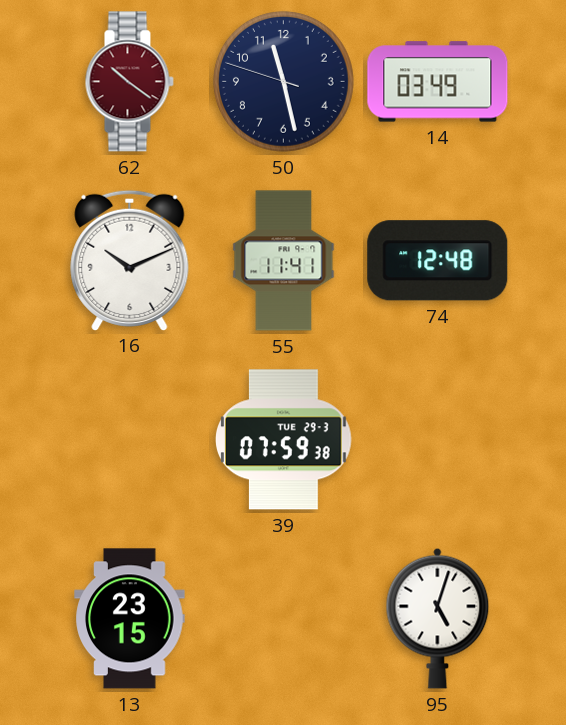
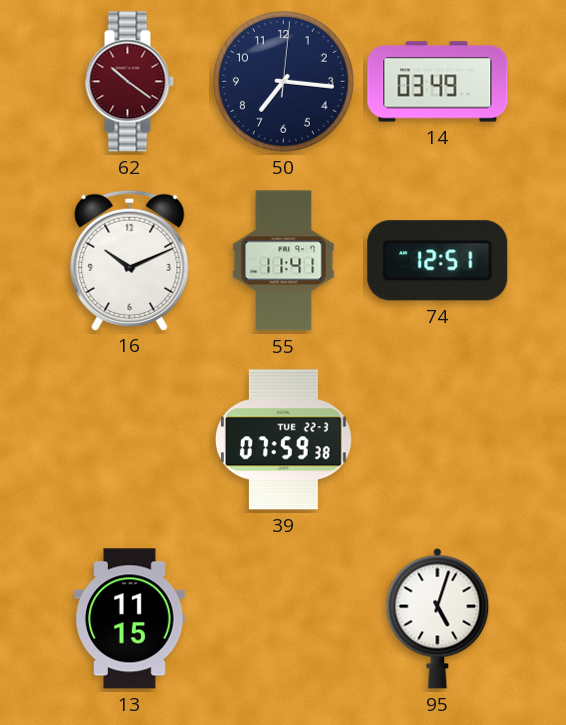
50: 11:27 -> 7:16
74: 12:48 -> 12:51
39 date: TUE 29-3 -> TUE 22-3
13: 23:15 -> 11:15
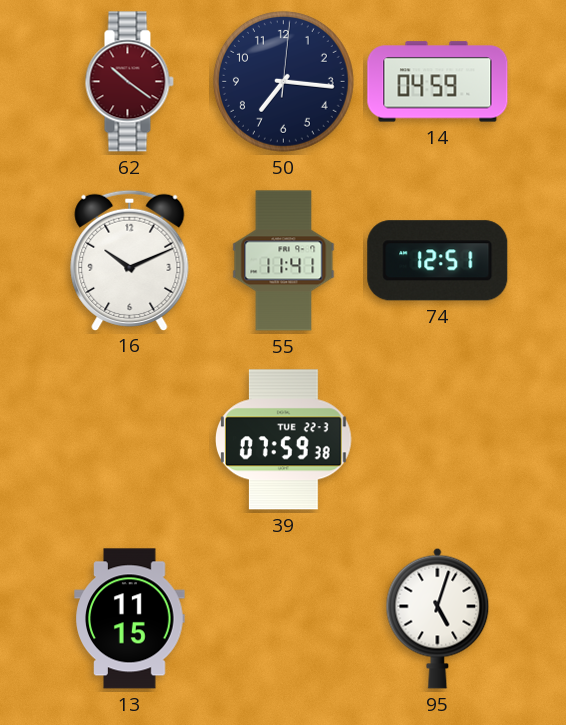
14: 03:49 -> 04:59
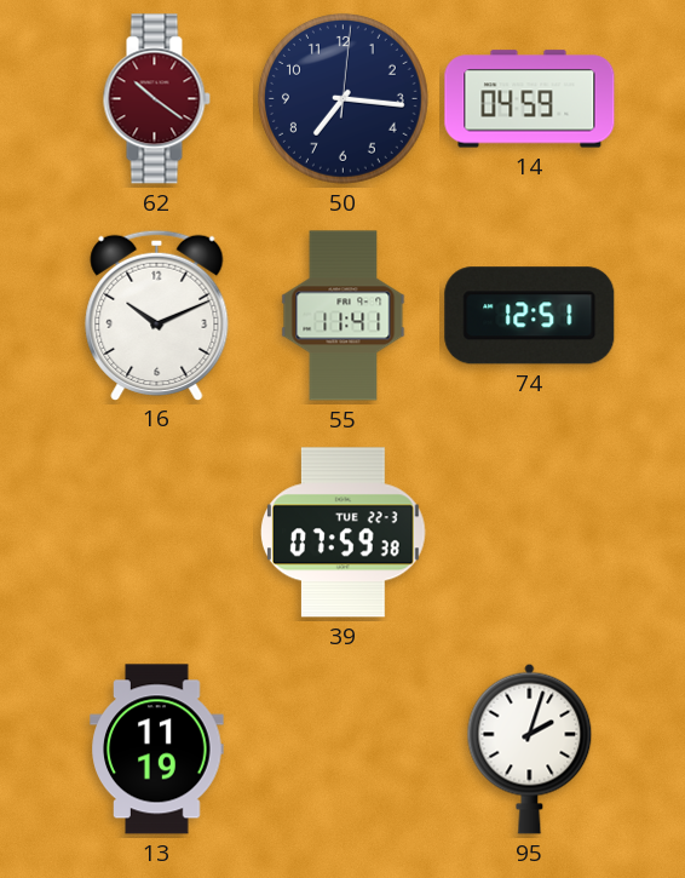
13: 11:15 -> 11:19
95: 5:03 -> 2:03
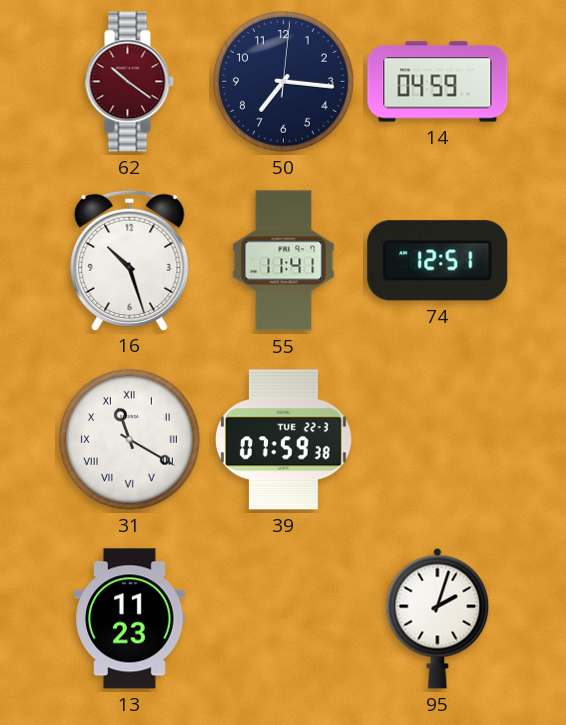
16: 10:11 -> 10:27
31: none -> 11:20
13: 11:19 -> 11:23
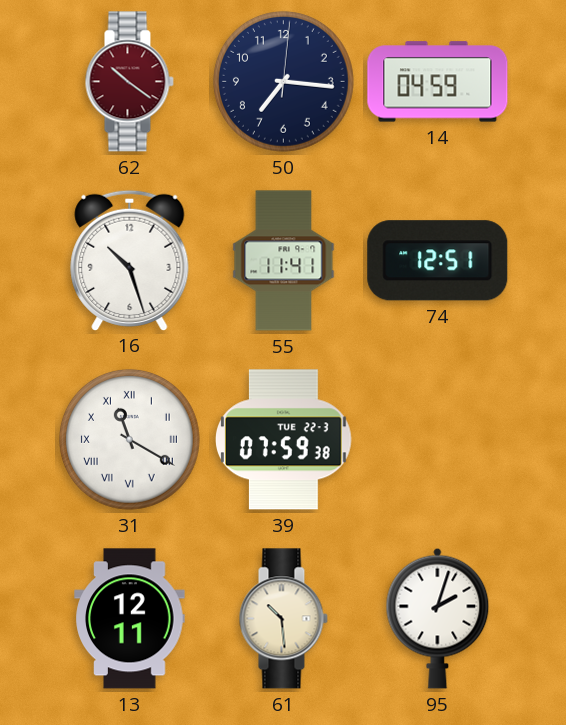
13: 11:23 -> 12:11
61: none -> 10:29
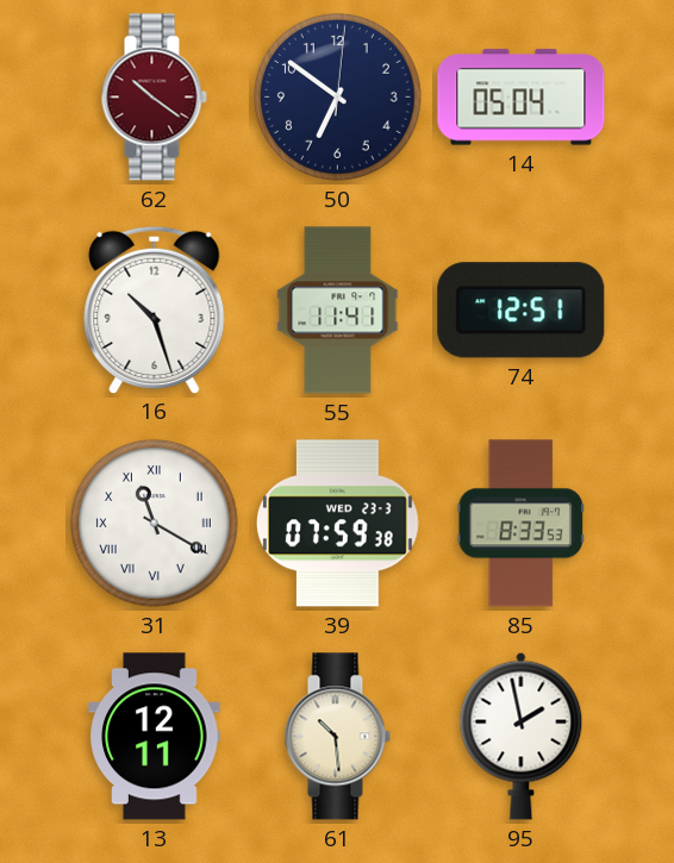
50: 7:16 -> 6:51
14: 04:59 -> 05:04
39 date: TUE 22-3 -> WED 23-3
85: none -> 8:33
95: 2:03 -> 1:58
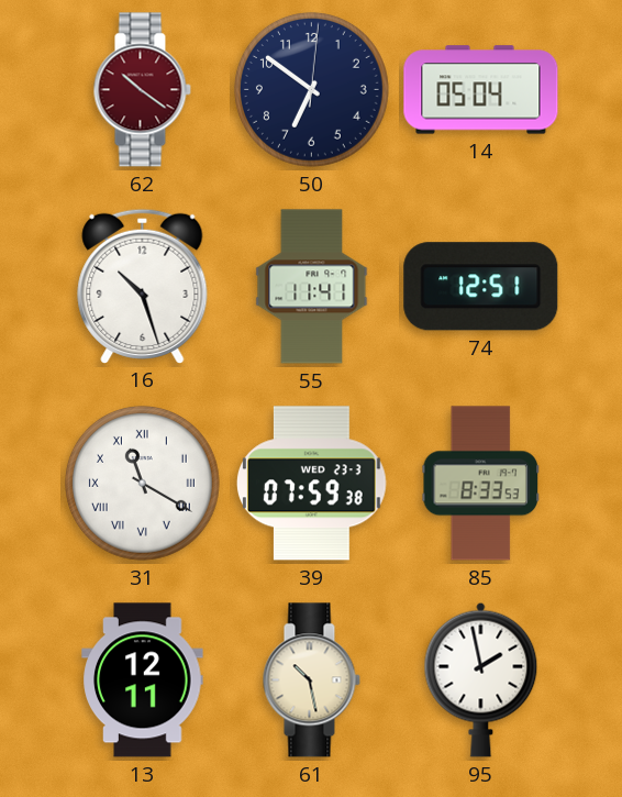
61: 10:29 -> 10:28
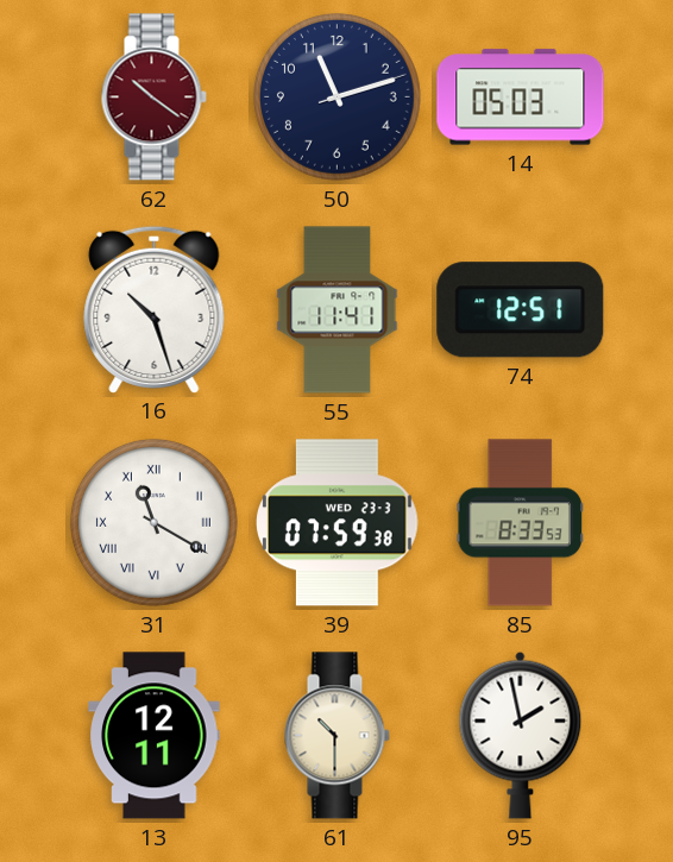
50: 6:51 -> 11:12
14: 05:04 -> 05:03
61: 10:28 -> 10:30
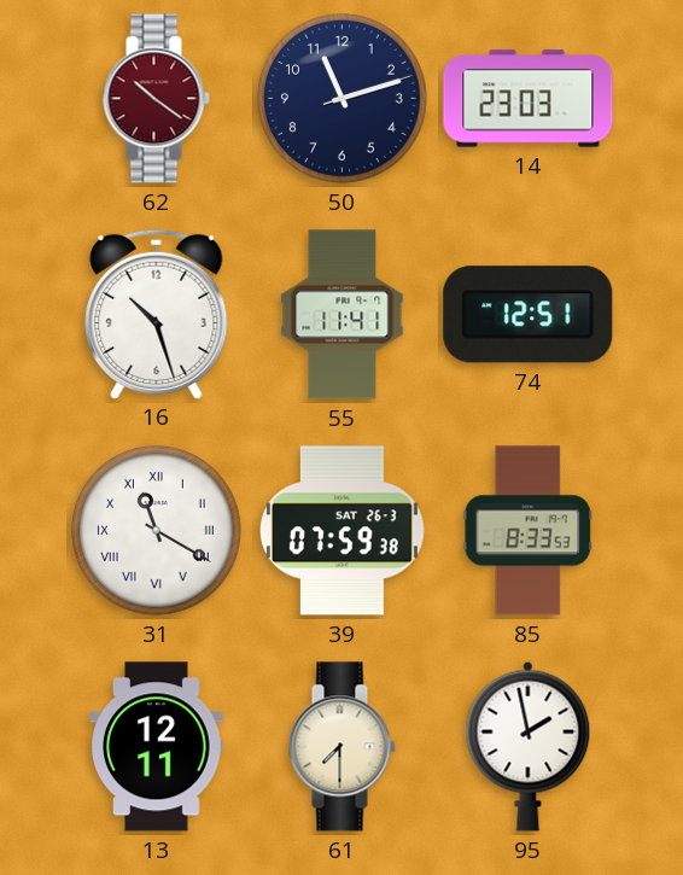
14: 05:03 -> 23:03
39 date: WED 23-3 -> SAT 26-3
61: 10:30 -> 7:30
